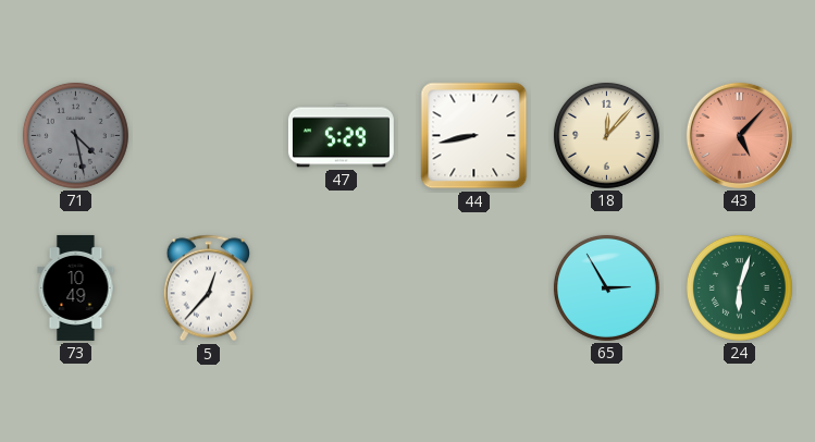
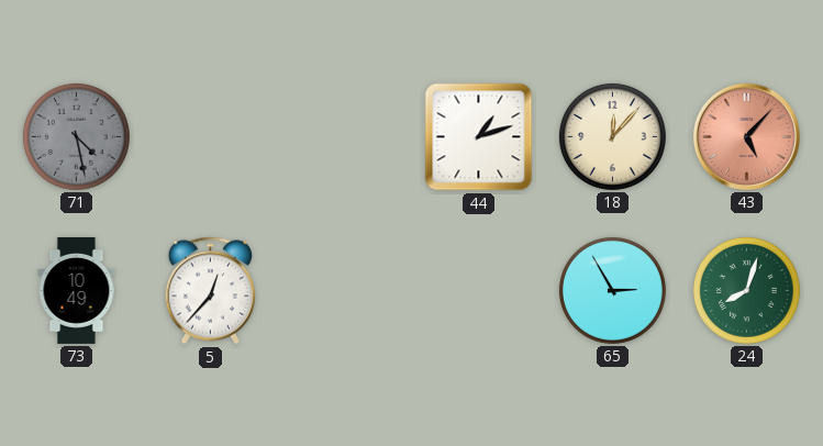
47: 5:29 -> none
44: 8:43 -> 1:12
24: 6:03 -> 8:03
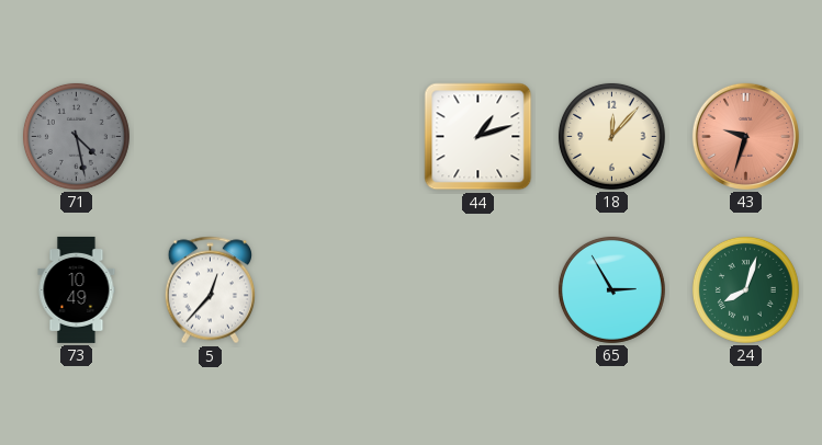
43: 5:07 -> 9:33
